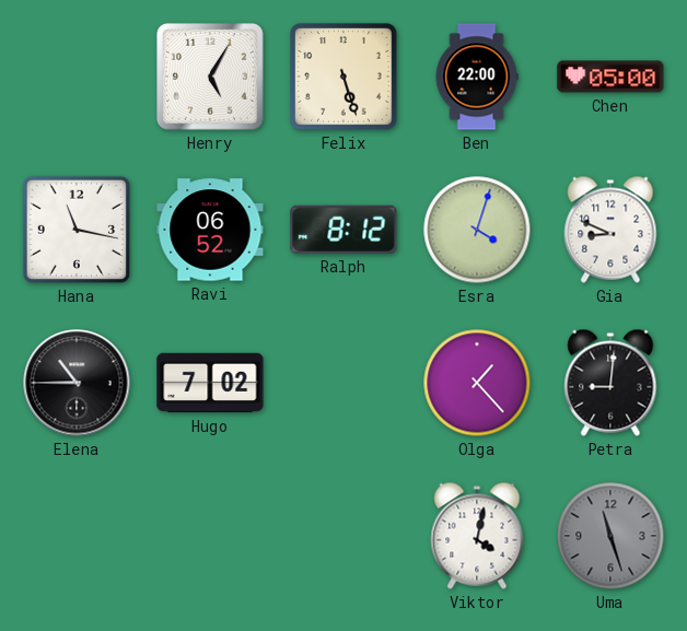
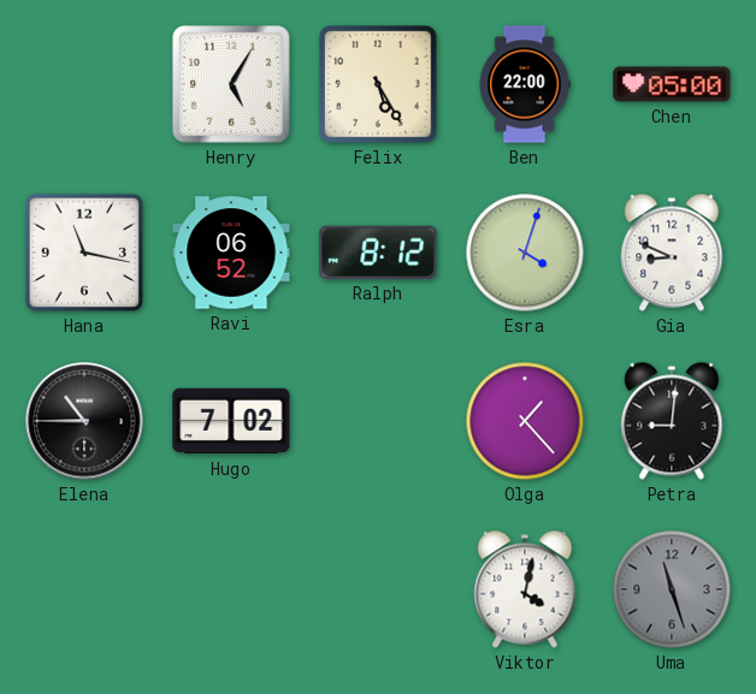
Felix: 5:27 -> 5:25
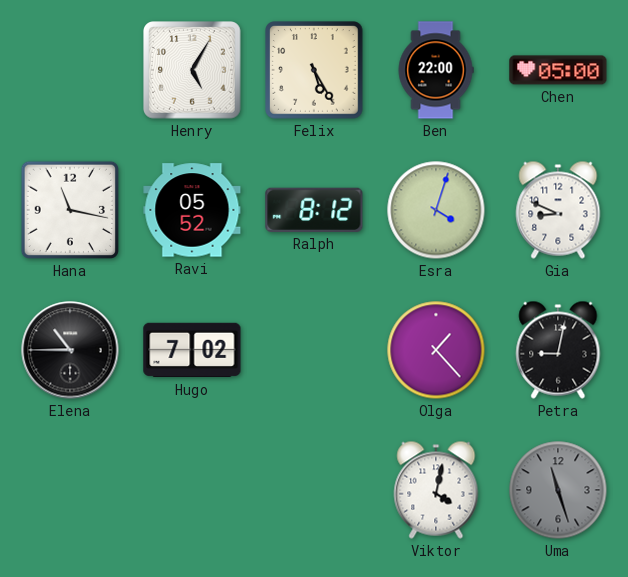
Ravi: 06:52 -> 05:52
Petra: 9:01 -> 9:02
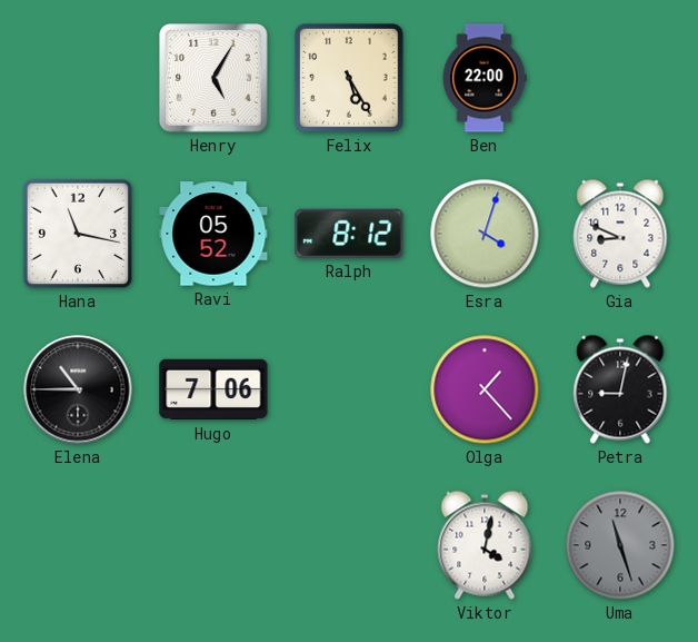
Chen: 05:00 -> none
Hugo: 7:02 -> 7:06
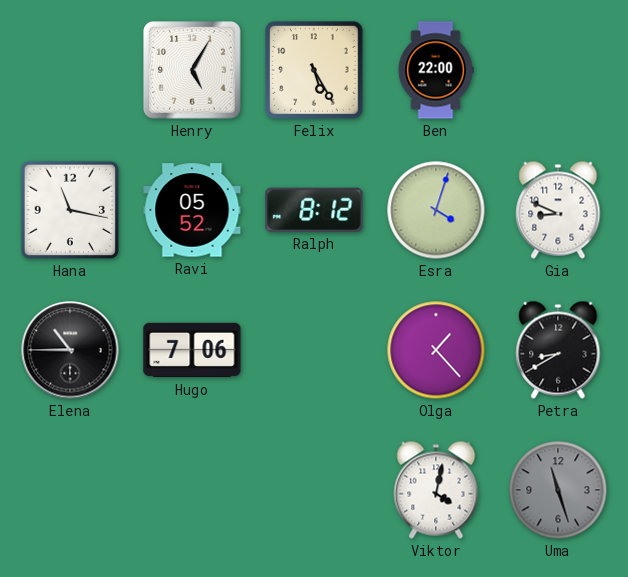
Petra: 9:02 -> 8:40
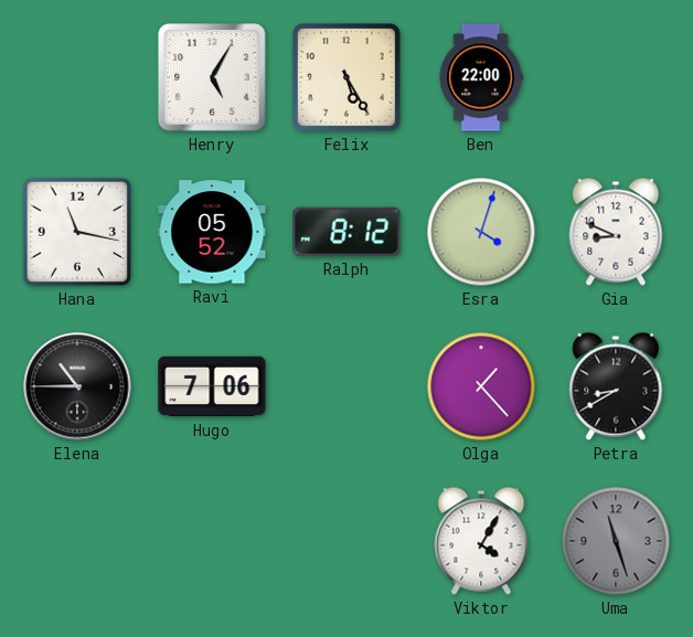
Viktor: 4:02 -> 4:05
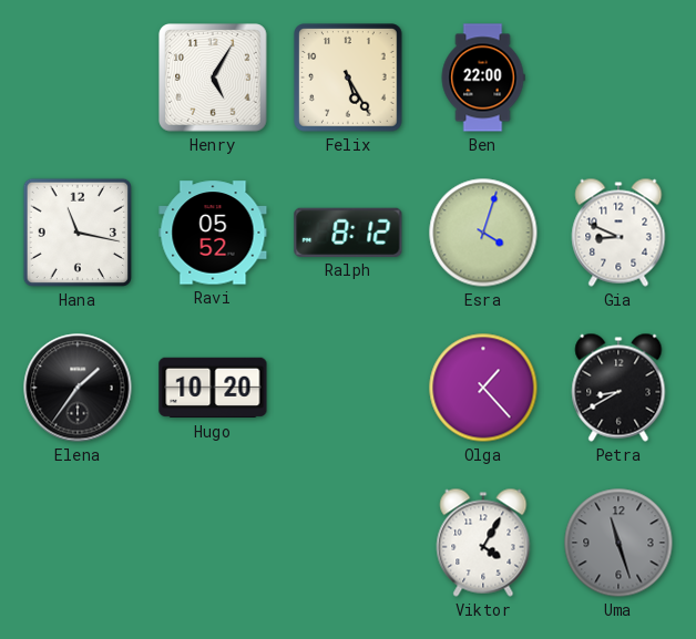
Elena: 10:45 -> 1:36
Hugo: 7:06 -> 10:20
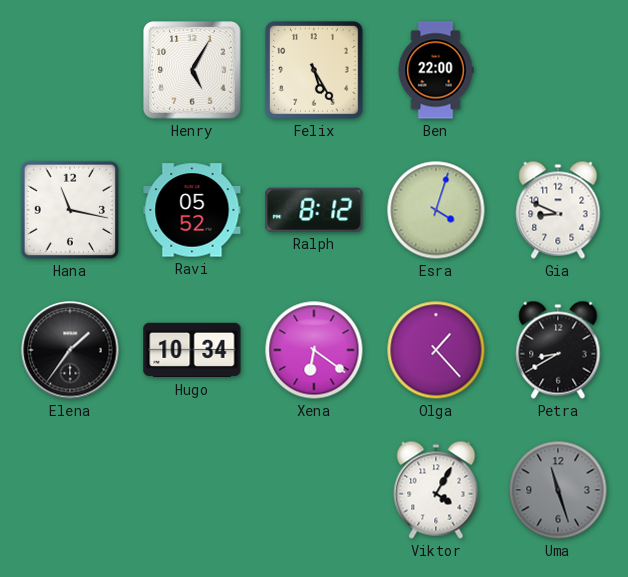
Hugo: 10:20 -> 10:34
Xena: none -> 6:21
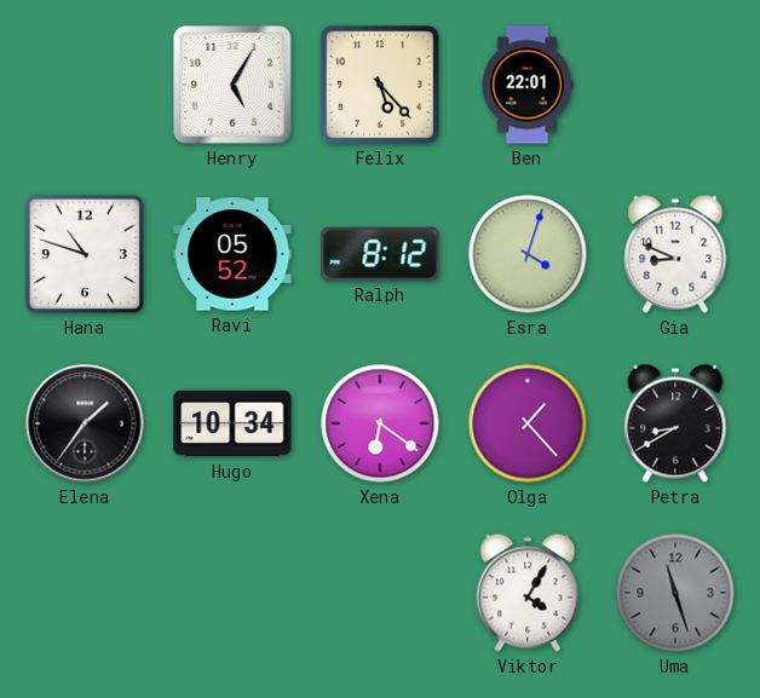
Felix: 5:25 -> 5:23
Ben: 22:00 -> 22:01
Hana: 11:17 -> 10:48
